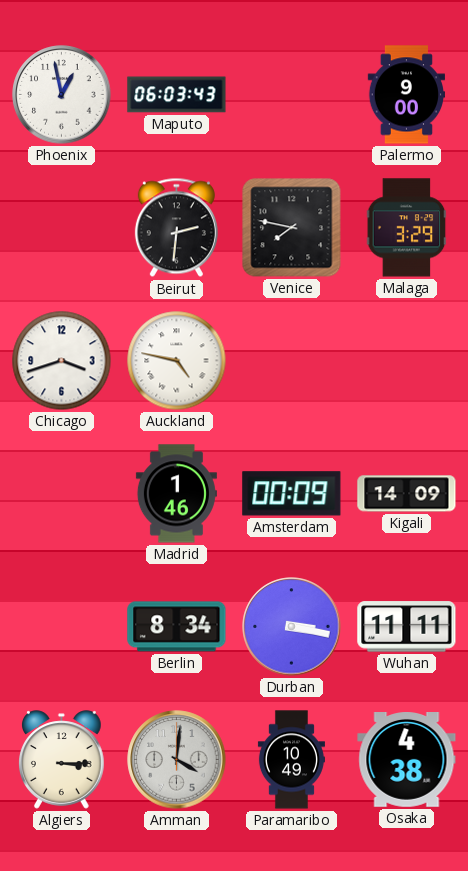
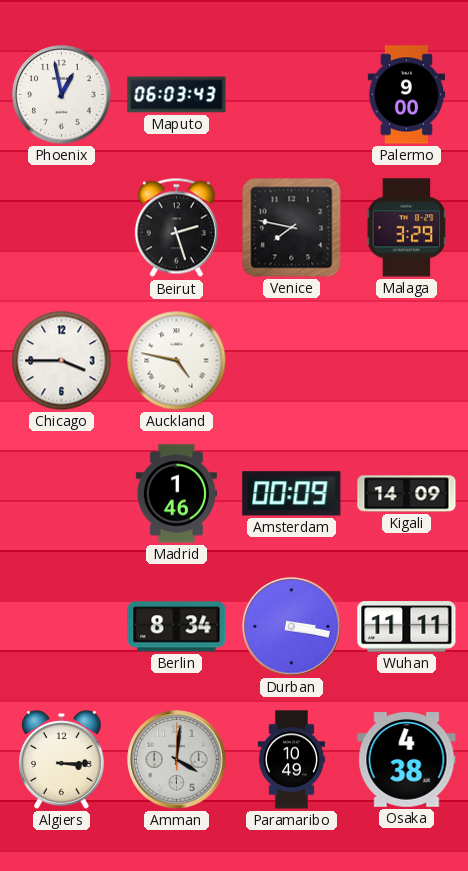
Beirut: 2:31 -> 2:27
Chicago: 3:42 -> 3:45
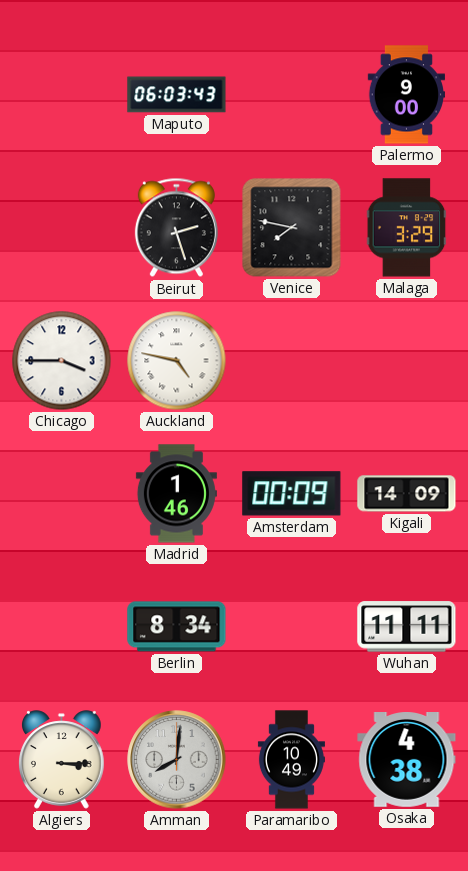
Phoenix: 12:58 -> none
Durban: 3:17 -> none
Amman: 4:01 -> 8:01
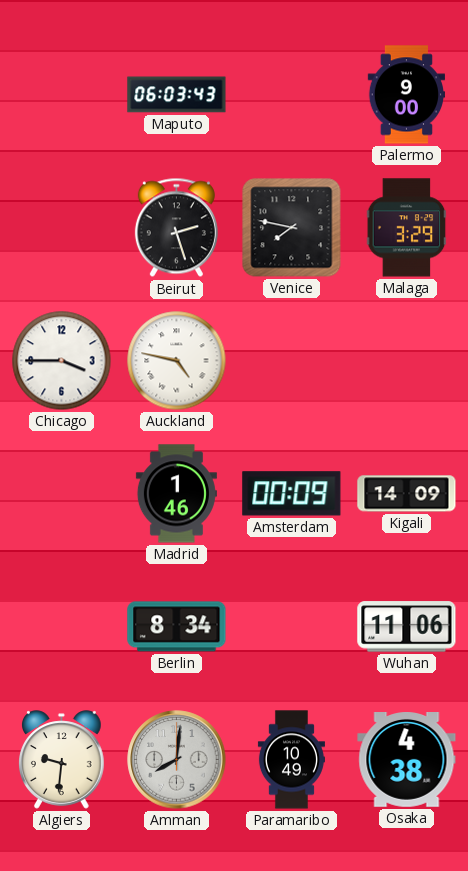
Wuhan: 11:11 -> 11:06
Algiers: 3:15 -> 9:31
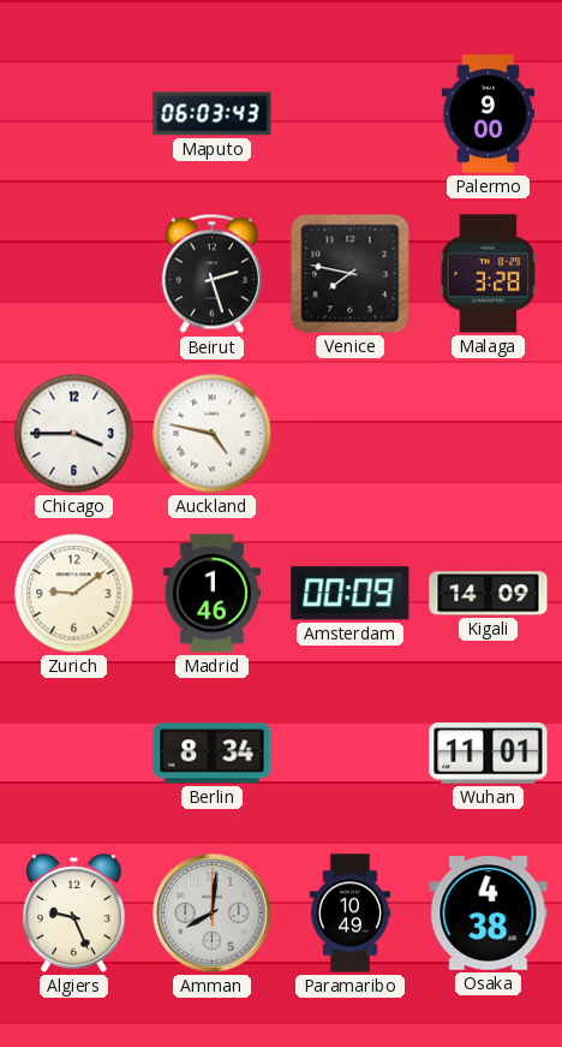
Malaga: 3:29 -> 3:28
Zurich: none -> 9:09
Wuhan: 11:06 -> 11:01
Algiers: 9:31 -> 9:26
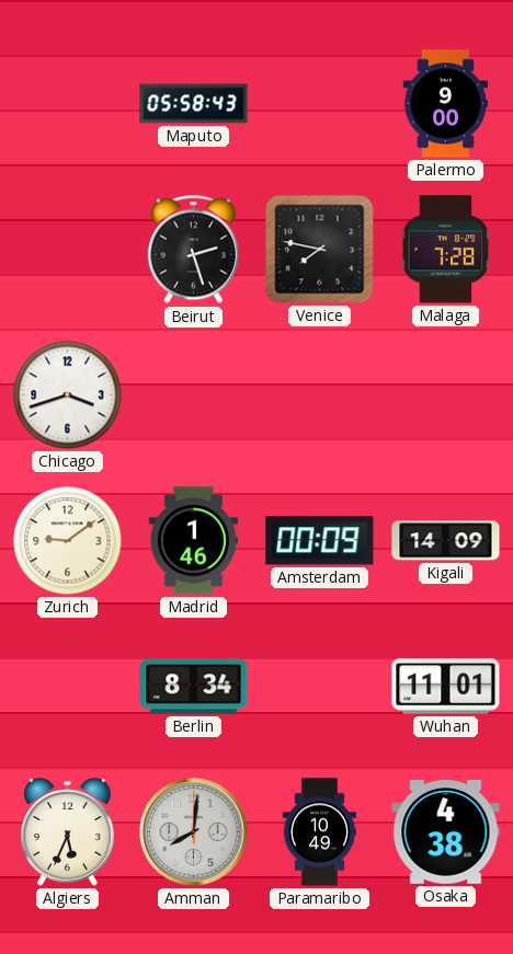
Maputo: 06:03 -> 05:58
Malaga: 3:28 -> 7:28
Chicago: 3:45 -> 3:42
Auckland: 4:47 -> none
Algiers: 9:26 -> 5:34
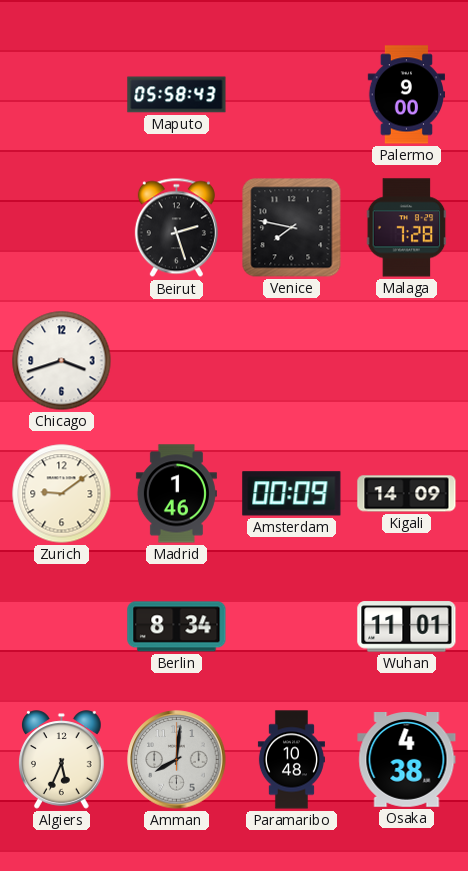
Paramaribo: 10:49 -> 10:48
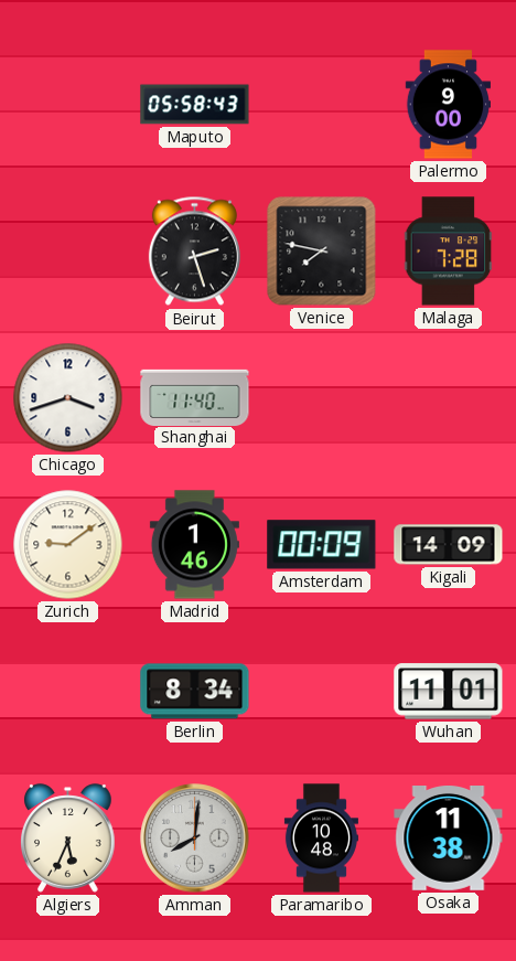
Shanghai: none -> 11:40
Osaka: 4:38 -> 11:38
